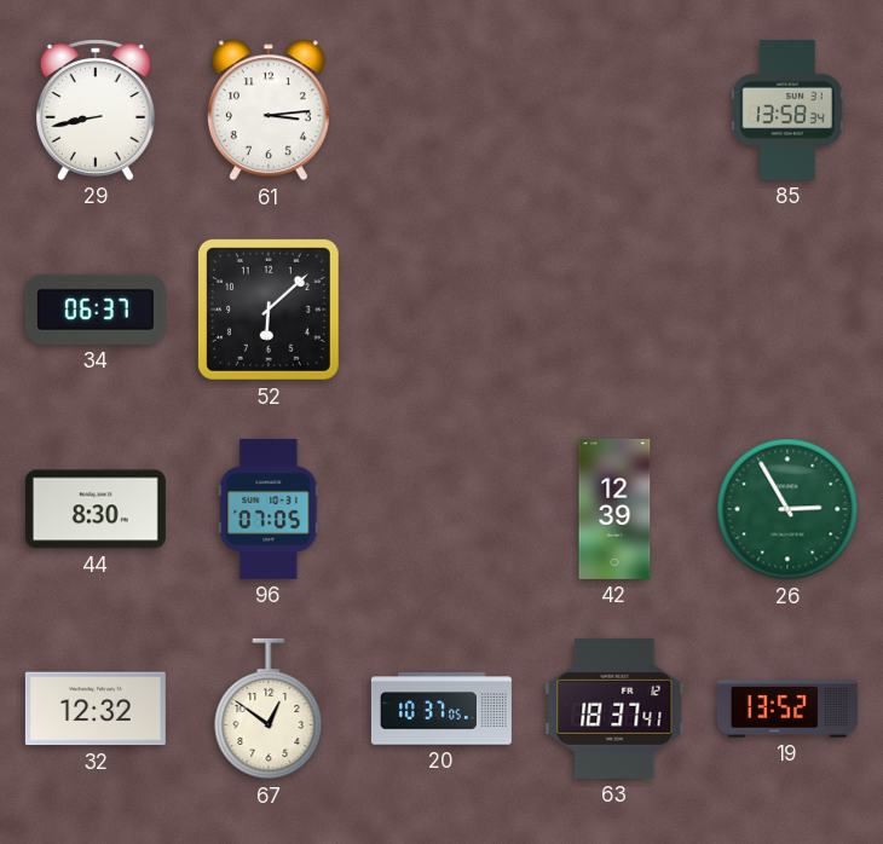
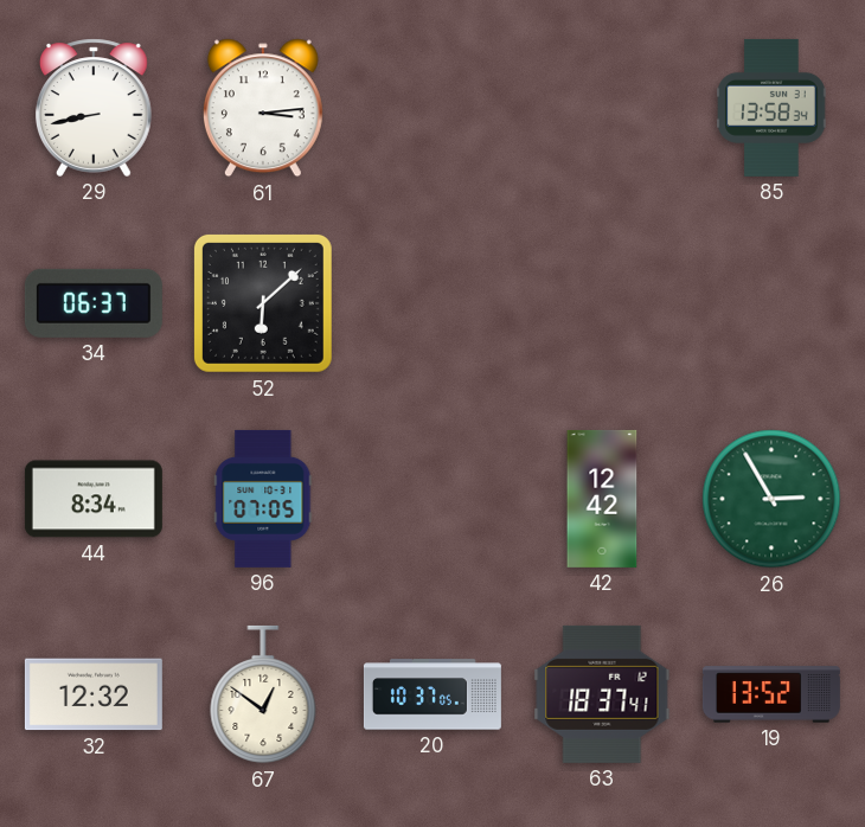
44: 8:30 -> 8:34
42: 12:39 -> 12:42
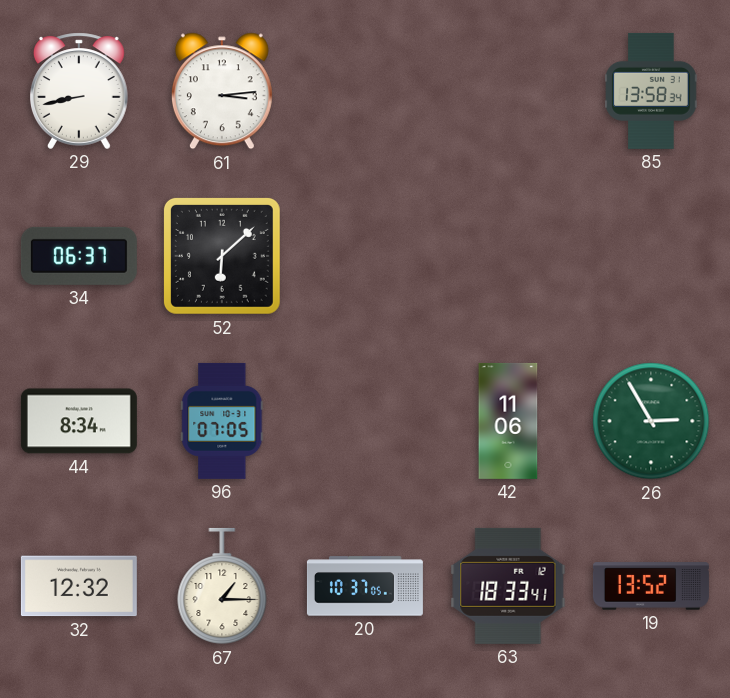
42: 12:42 -> 11:06
67: 12:51 -> 1:15
63: 18:37 -> 18:33
